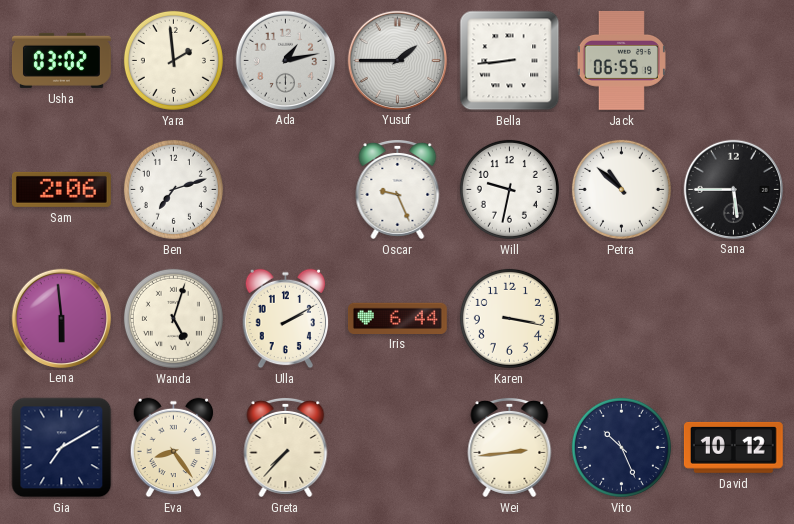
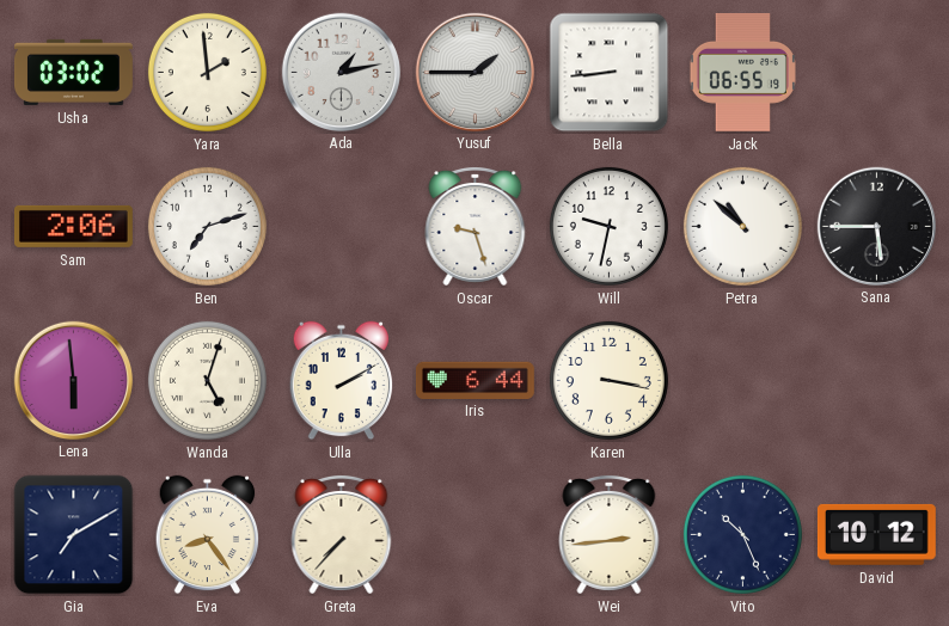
Oscar: 9:26 -> 9:27
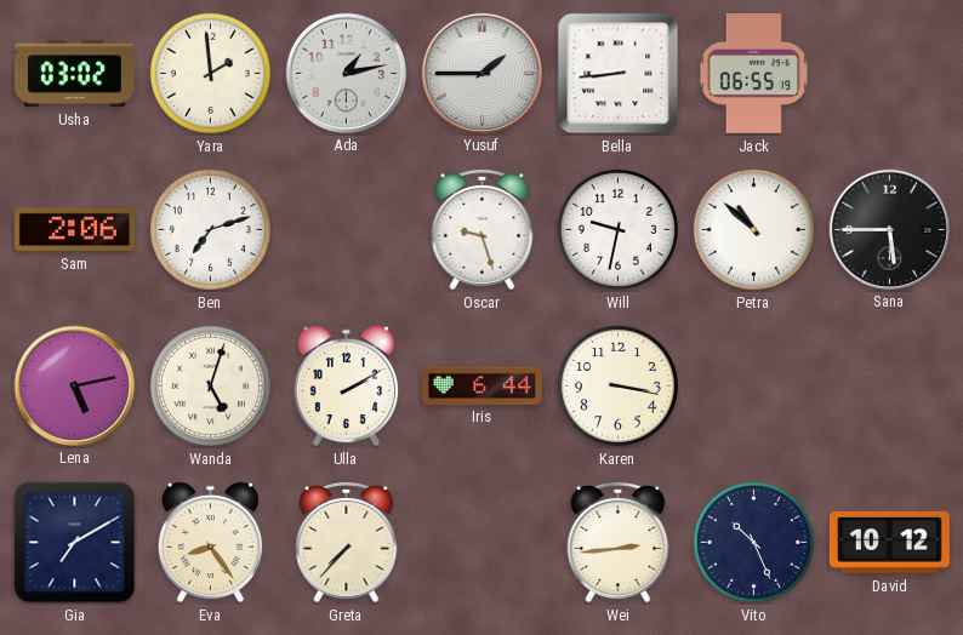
Lena: 5:59 -> 5:13
